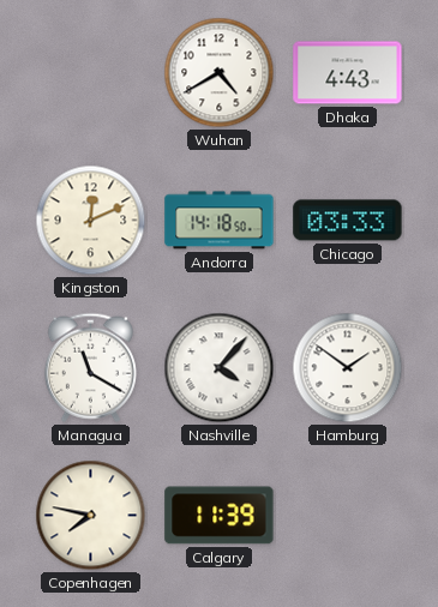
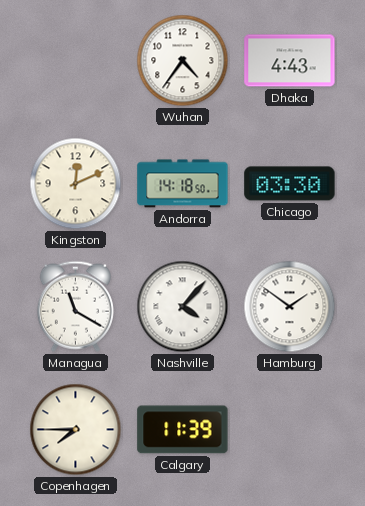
Wuhan: 4:40 -> 4:36
Chicago: 03:33 -> 03:30
Copenhagen: 7:47 -> 7:45
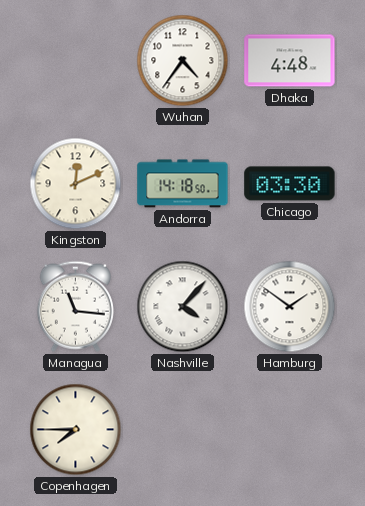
Dhaka: 4:43 -> 4:48
Managua: 11:20 -> 11:16
Calgary: 11:39 -> none
